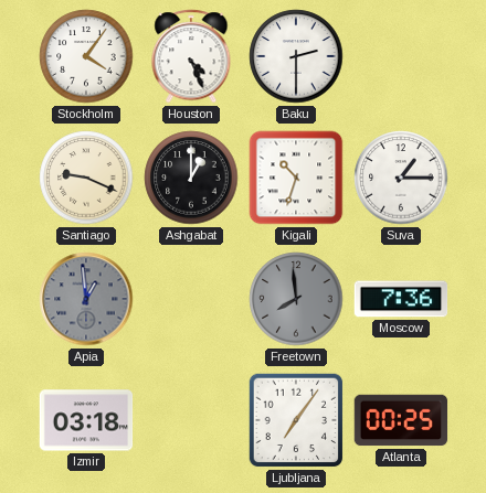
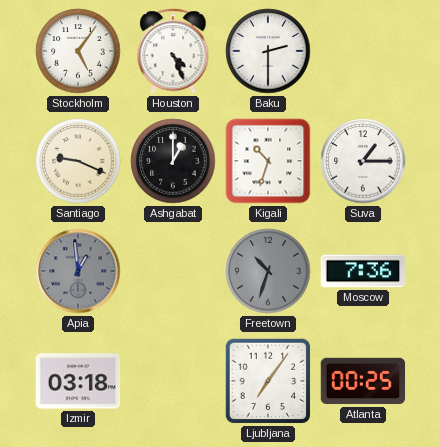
Stockholm: 4:06 -> 5:06
Freetown: 7:59 -> 10:33
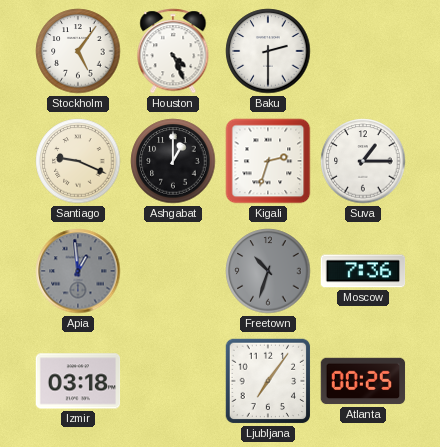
Kigali: 10:33 -> 2:33
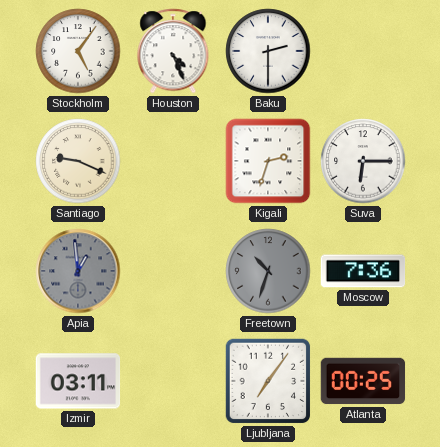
Ashgabat: 1:00 -> none
Suva: 1:15 -> 6:15
Izmir: 03:18 -> 03:11
